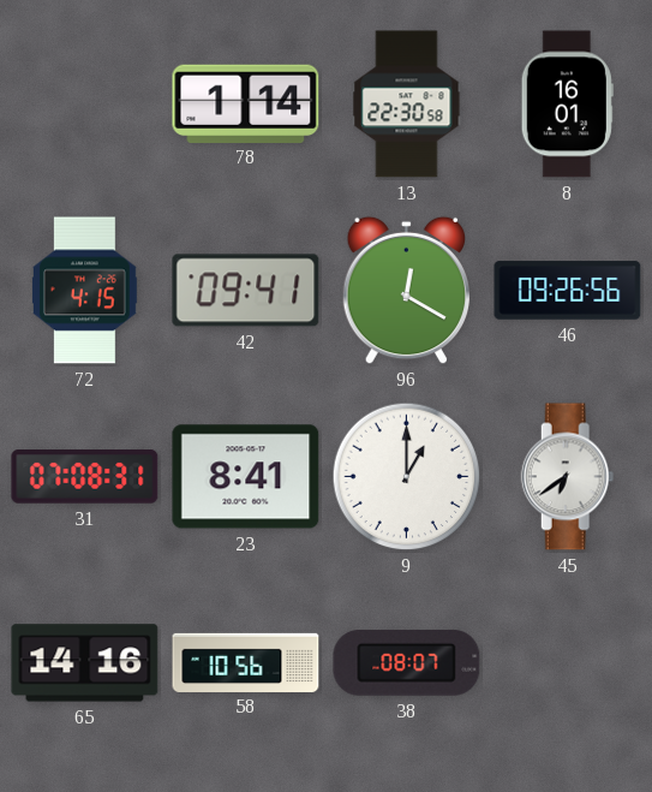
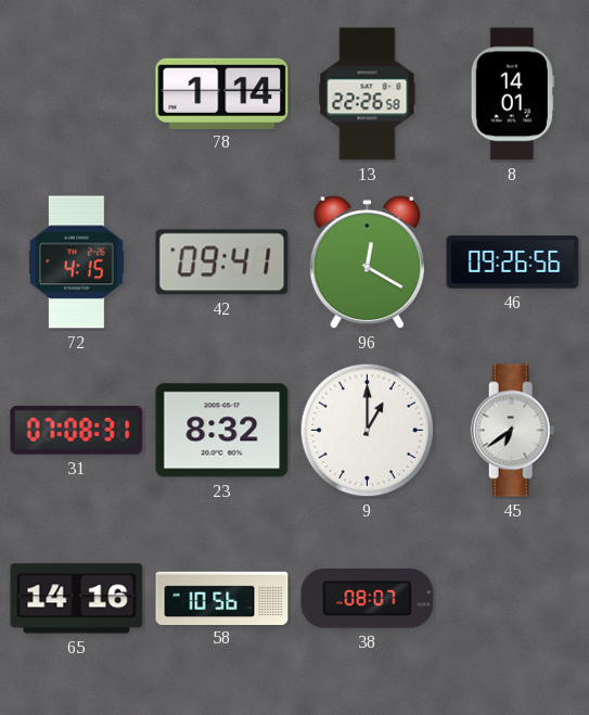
13: 22:30 -> 22:26
8: 16:01 -> 14:01
23: 8:41 -> 8:32
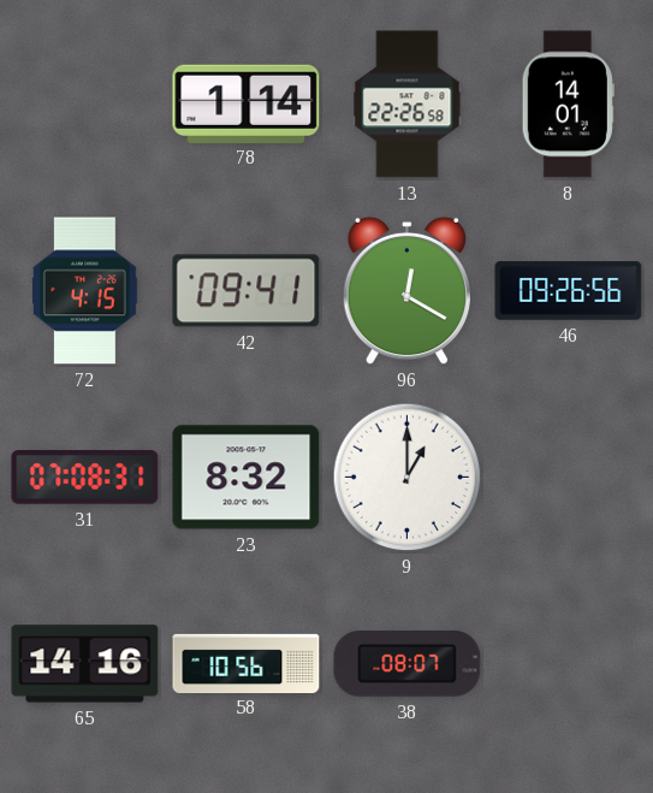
45: 6:39 -> none
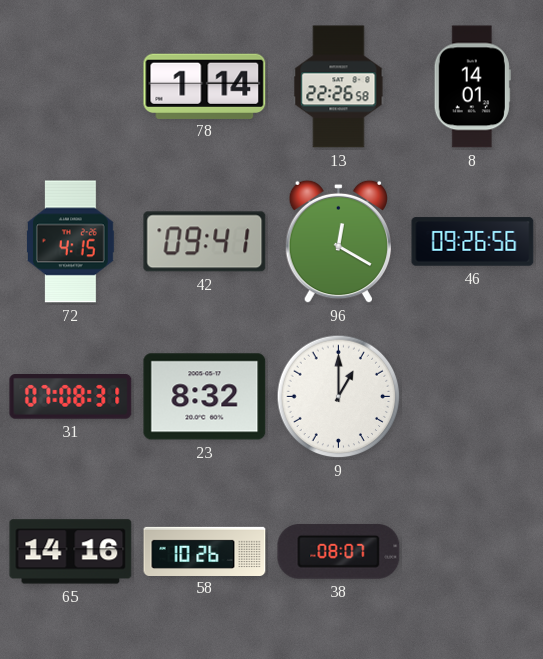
58: 10:56 -> 10:26
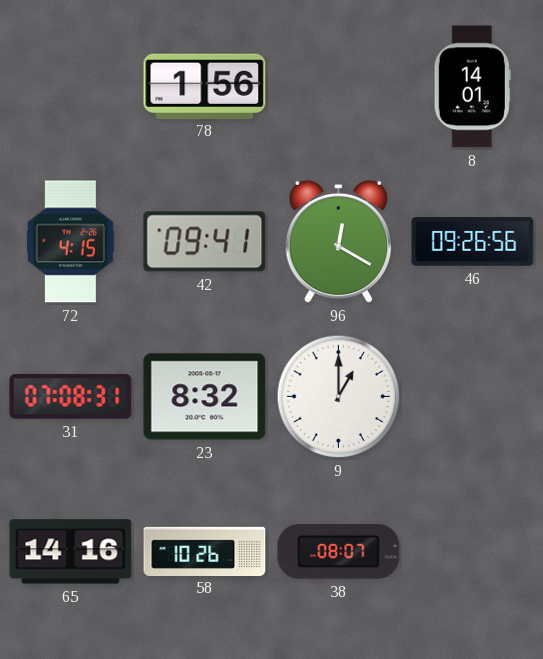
78: 1:14 -> 1:56
13: 22:26 -> none
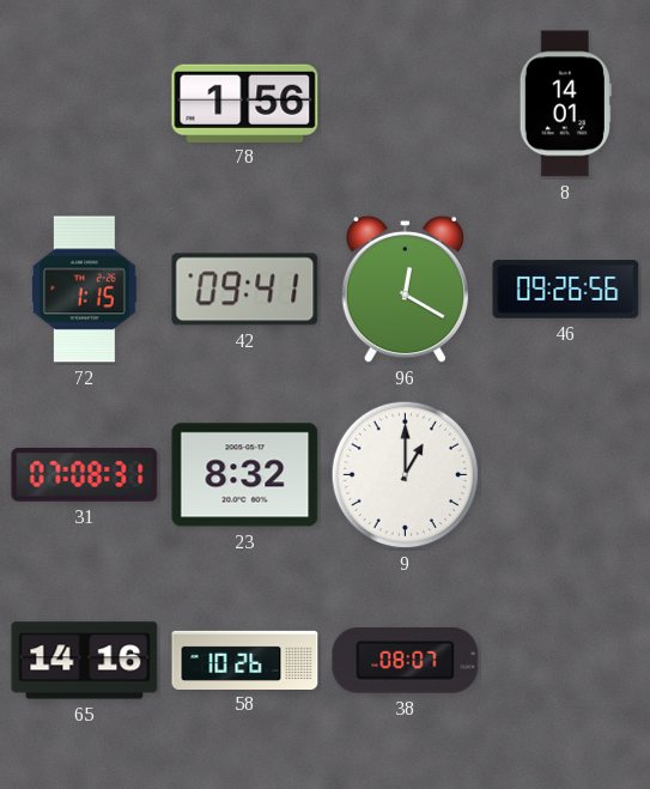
72: 4:15 -> 1:15
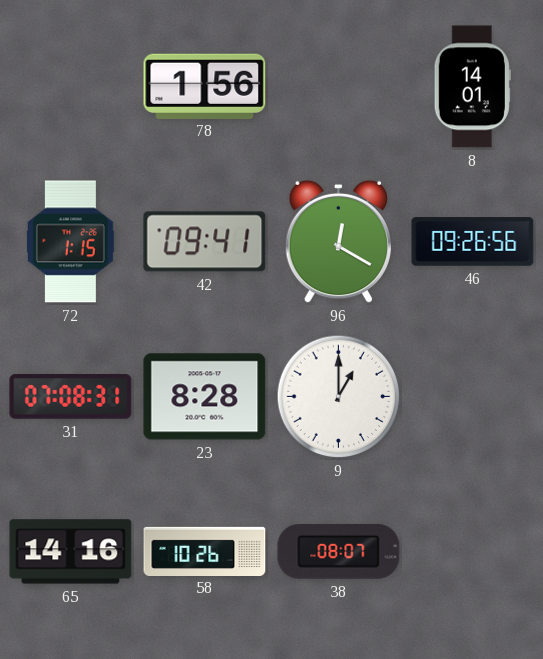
23: 8:32 -> 8:28
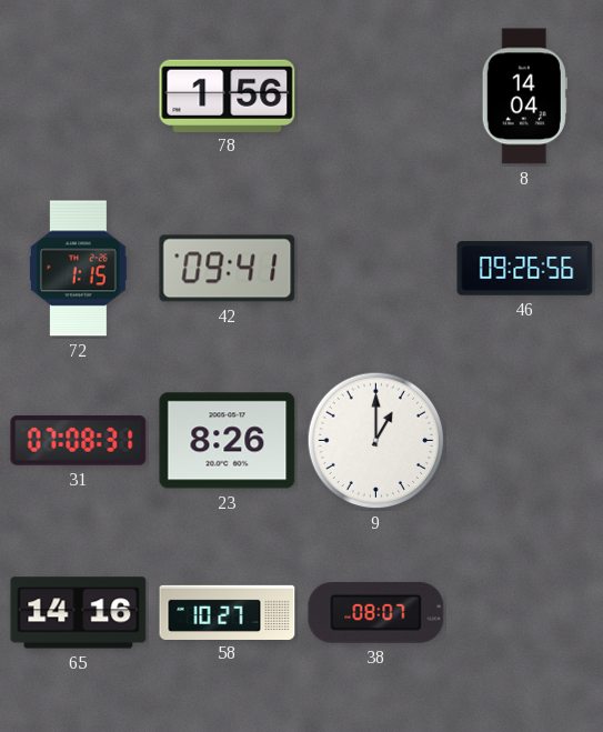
8: 14:01 -> 14:04
96: 12:20 -> none
23: 8:28 -> 8:26
58: 10:26 -> 10:27
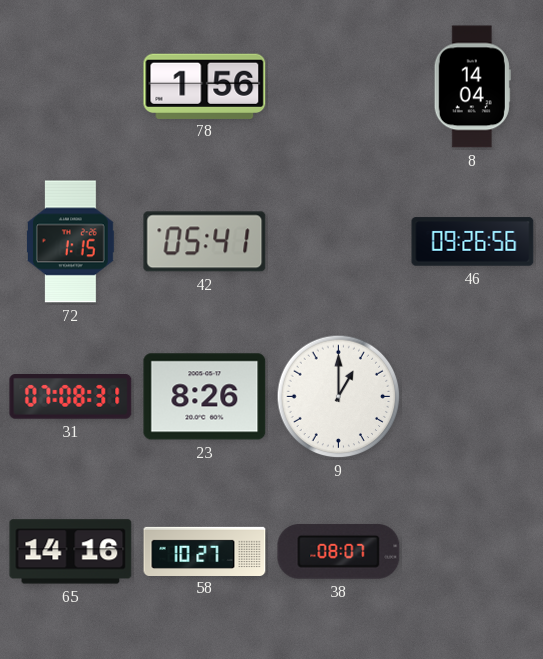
42: 09:41 -> 05:41
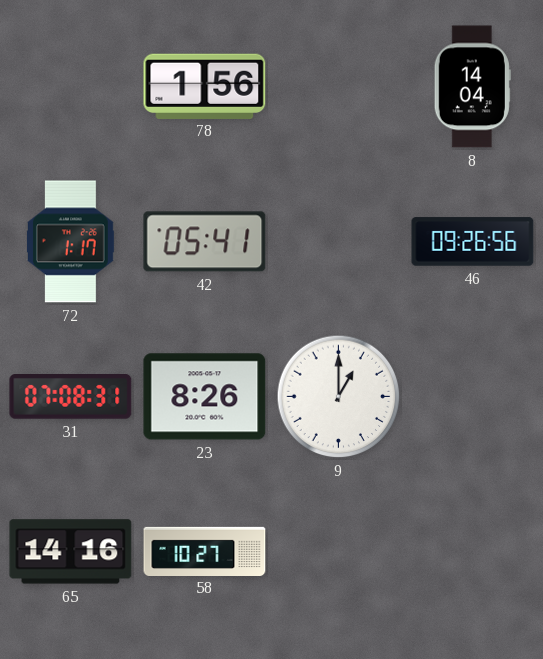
72: 1:15 -> 1:17
38: 08:07 -> none
